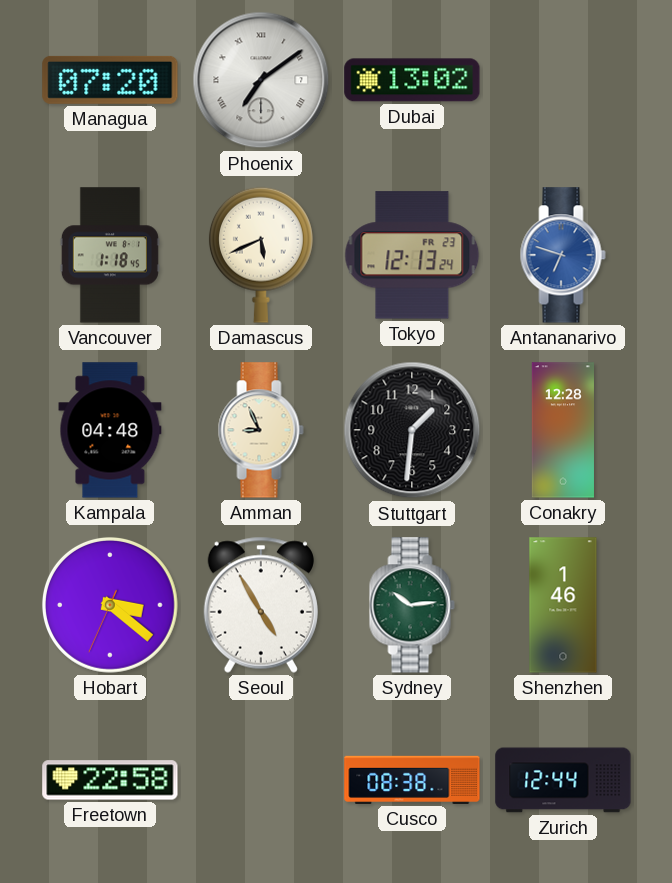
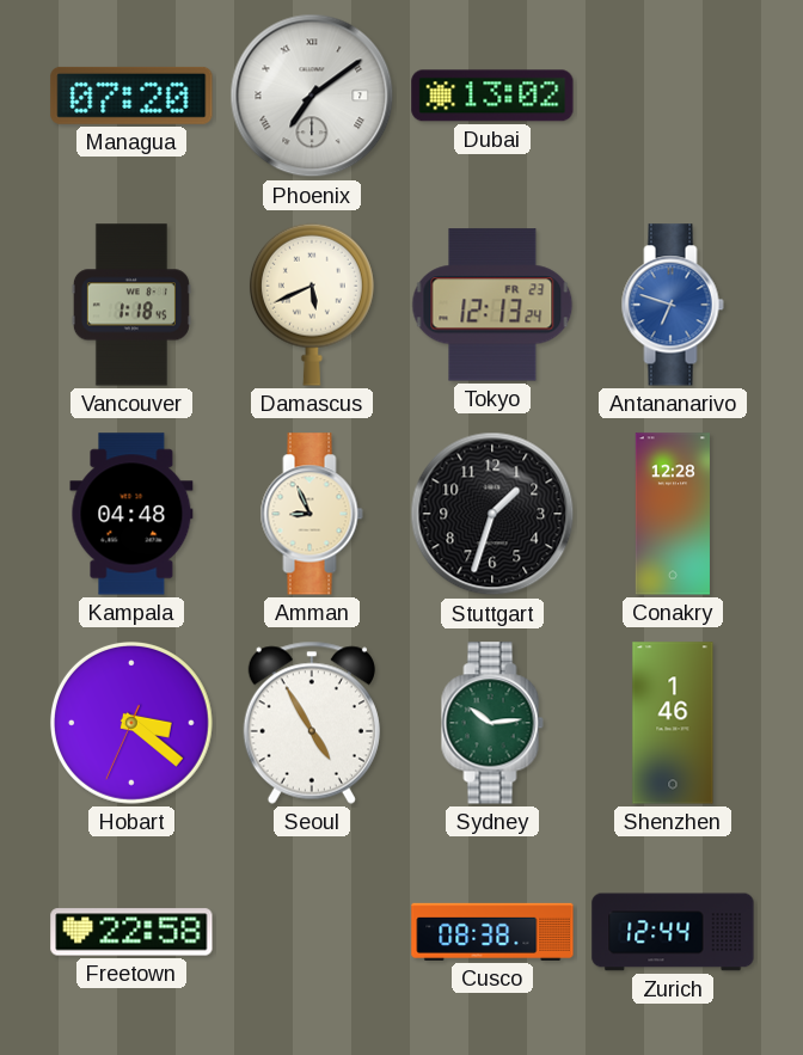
Stuttgart: 1:31 -> 1:33
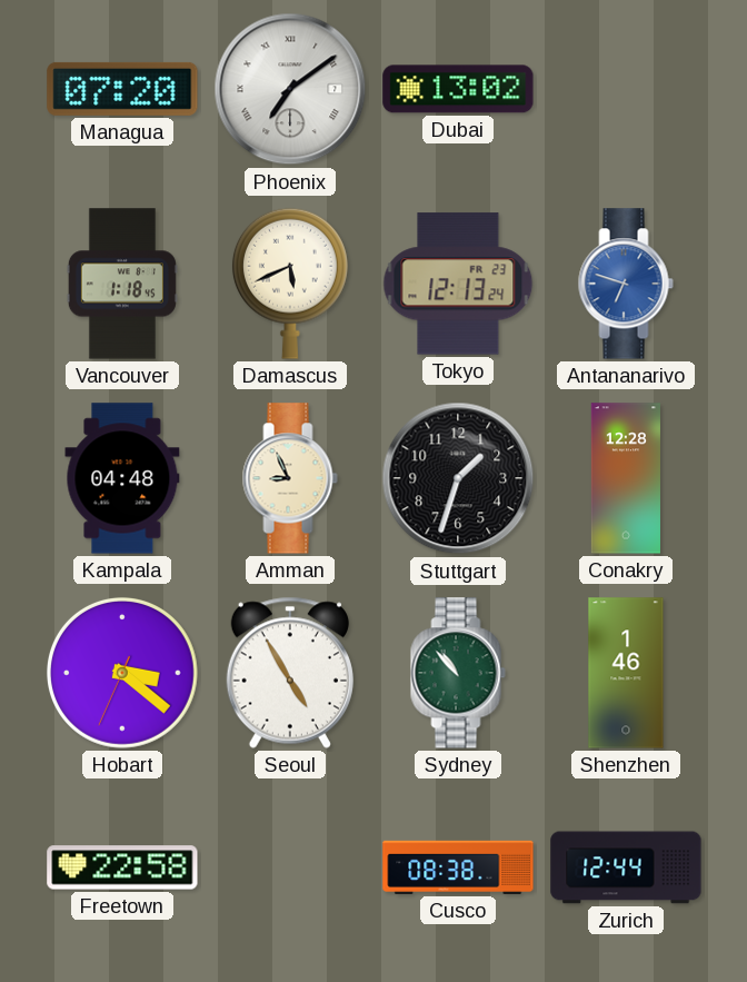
Sydney: 10:14 -> 10:53
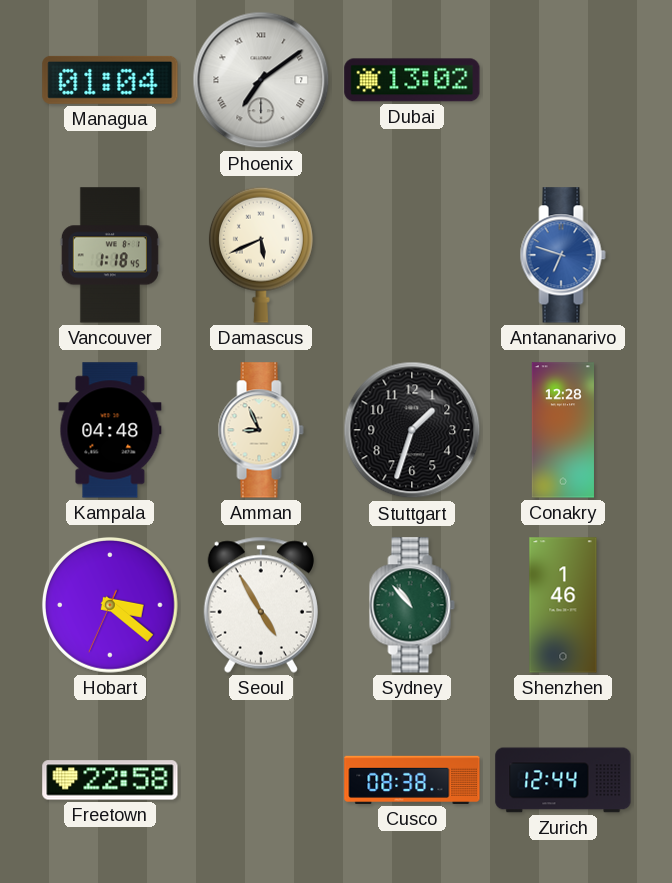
Managua: 07:20 -> 01:04
Tokyo: 12:13 -> none
